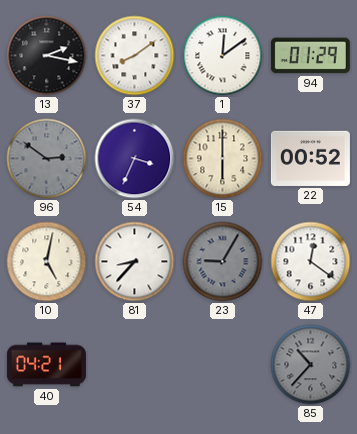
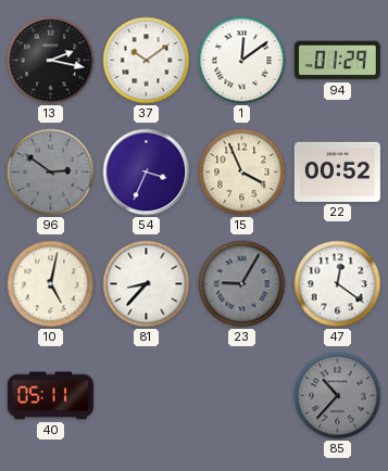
37: 8:09 -> 10:09
15: 6:00 -> 3:56
40: 04:21 -> 05:11
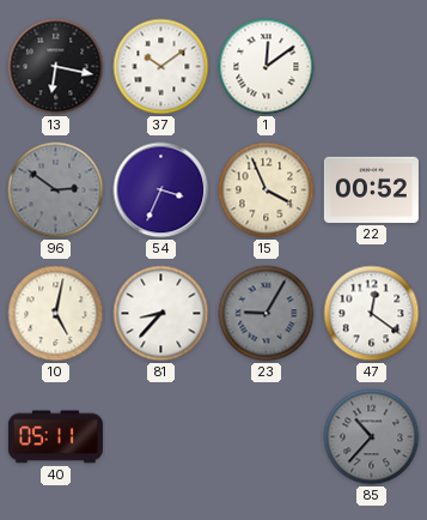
13: 2:17 -> 6:17
94: 01:29 -> none
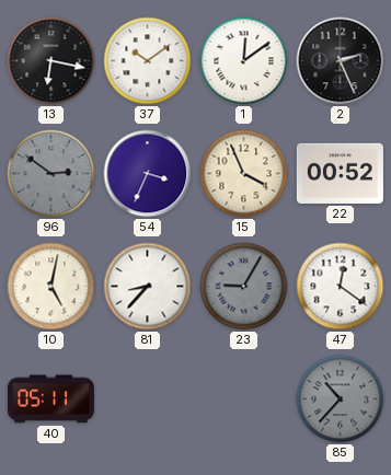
2: none -> 2:26
